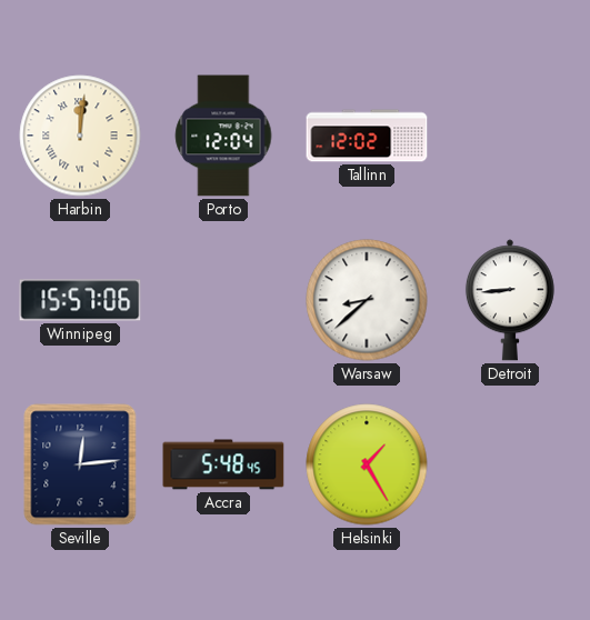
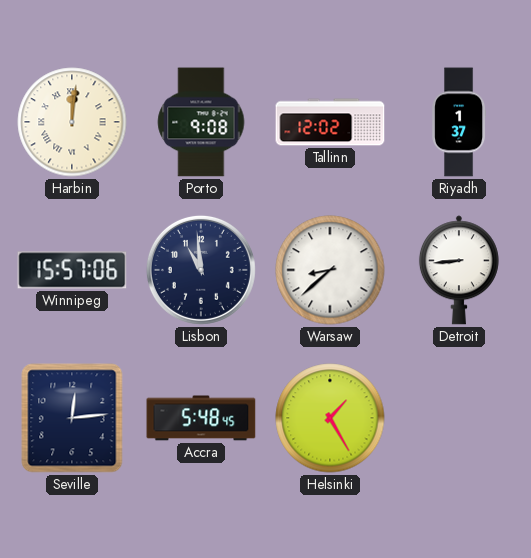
Porto: 12:04 -> 9:08
Riyadh: none -> 1:37
Lisbon: none -> 10:59
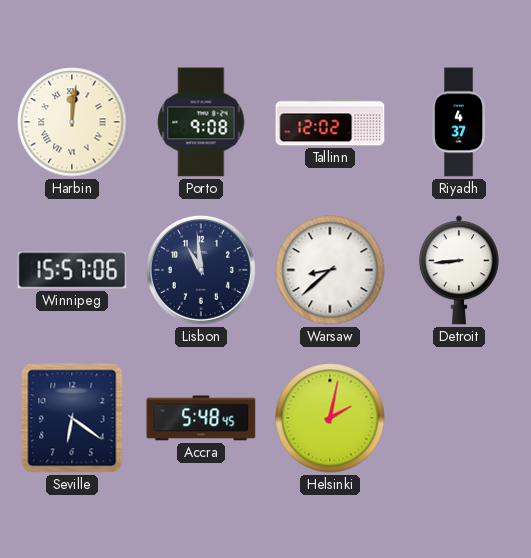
Riyadh: 1:37 -> 4:37
Seville: 12:14 -> 6:21
Helsinki: 1:25 -> 2:02
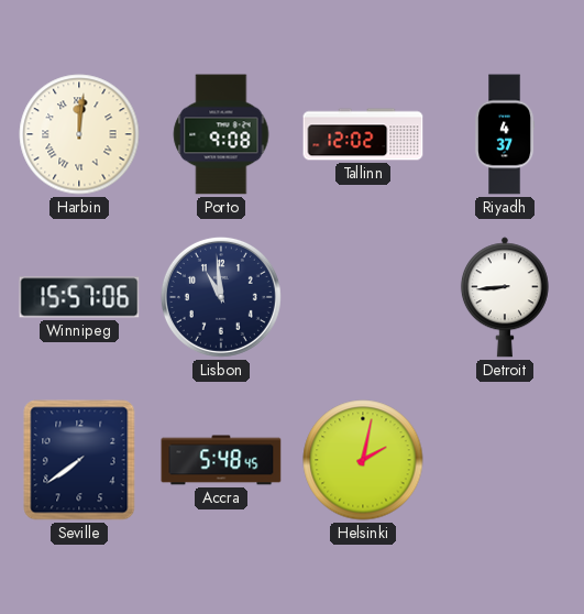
Warsaw: 8:38 -> none
Seville: 6:21 -> 7:39
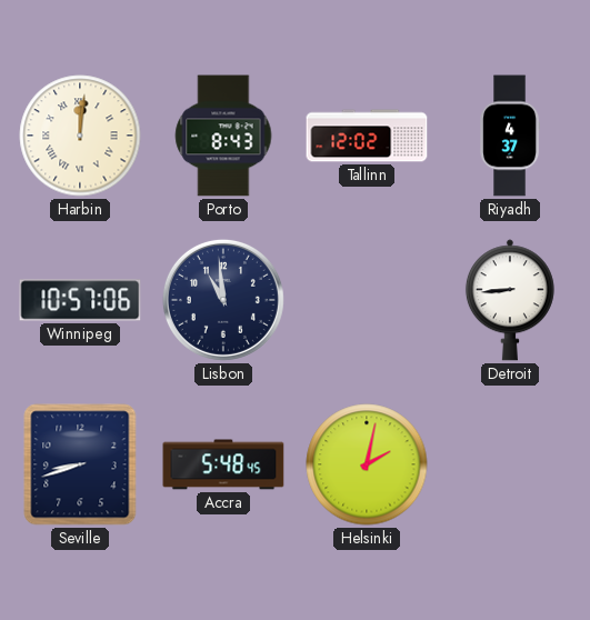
Porto: 9:08 -> 8:43
Winnipeg: 15:57 -> 10:57
Seville: 7:39 -> 8:42
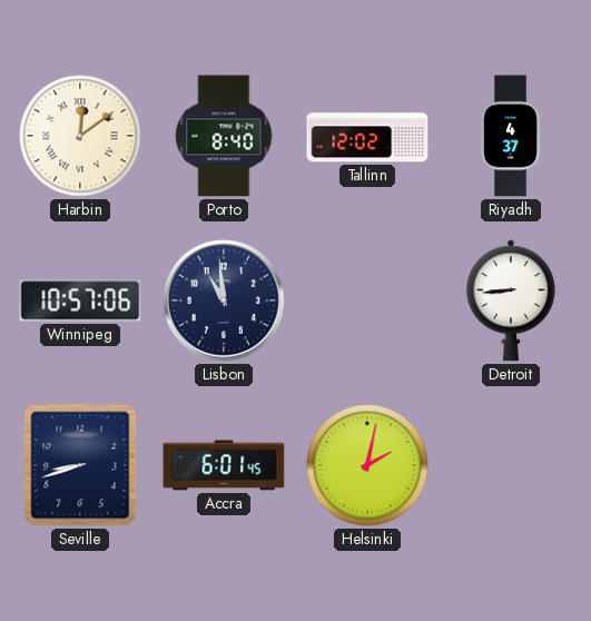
Harbin: 12:01 -> 12:09
Porto: 8:43 -> 8:40
Accra: 5:48 -> 6:01
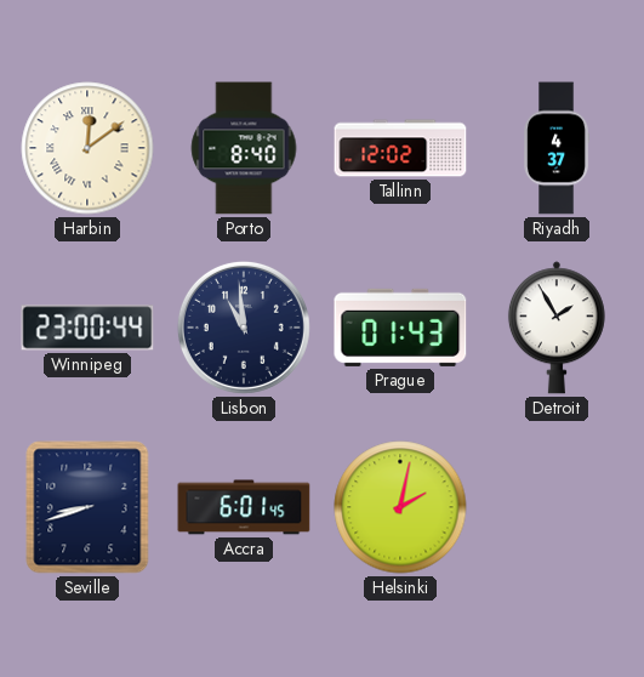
Winnipeg: 10:57 -> 23:00
Prague: none -> 01:43
Detroit: 8:44 -> 1:55
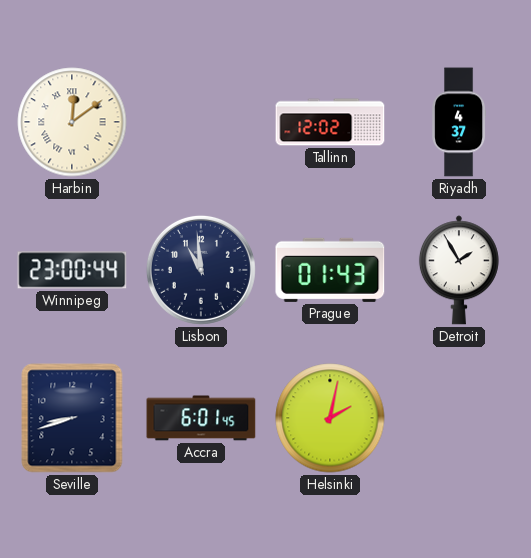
Porto: 8:40 -> none
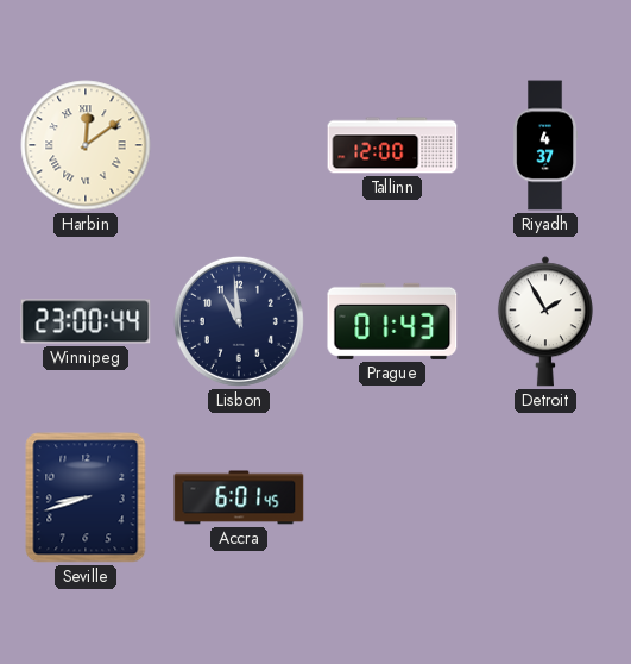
Tallinn: 12:02 -> 12:00
Helsinki: 2:02 -> none
